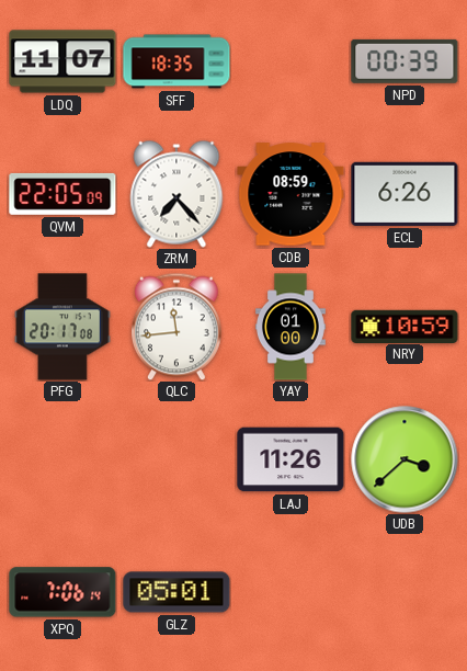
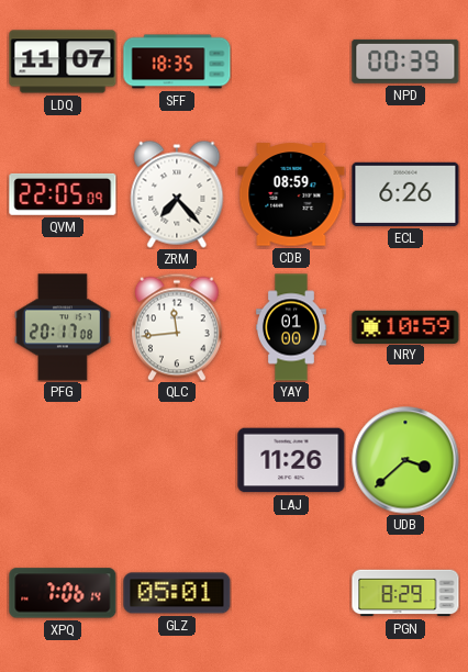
PGN: none -> 8:29
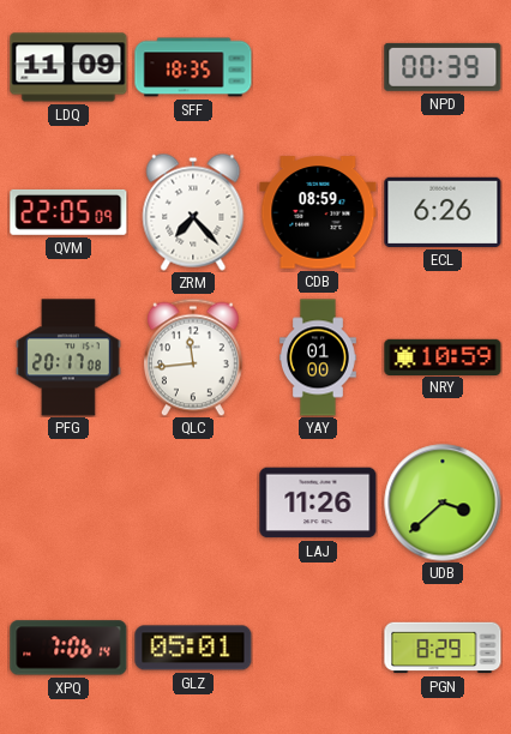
LDQ: 11:07 -> 11:09
